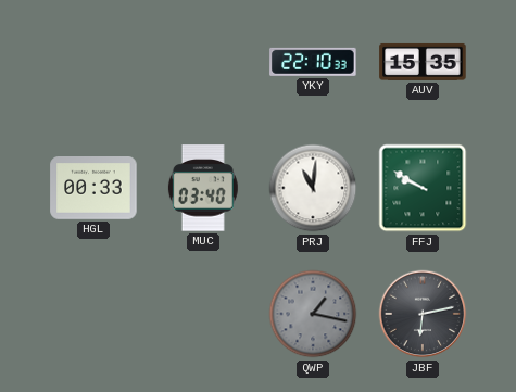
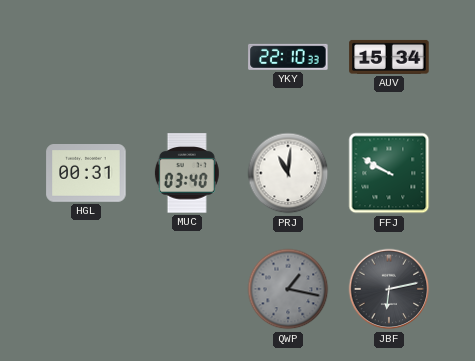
AUV: 15:35 -> 15:34
HGL: 00:33 -> 00:31
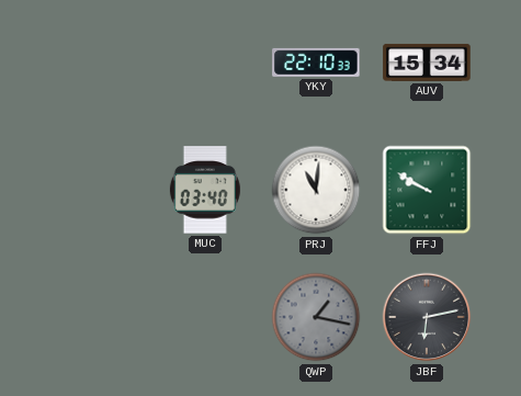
HGL: 00:31 -> none
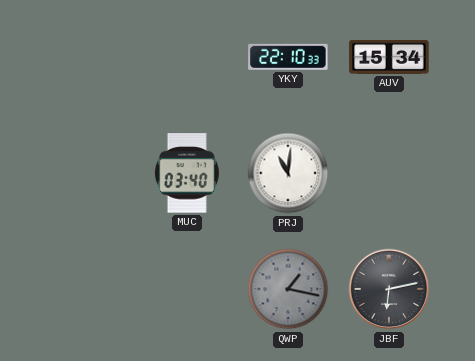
FFJ: 9:50 -> none
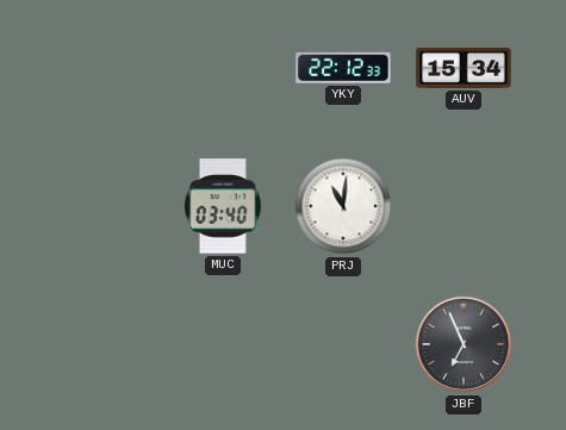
YKY: 22:10 -> 22:12
QWP: 1:17 -> none
JBF: 6:13 -> 6:56
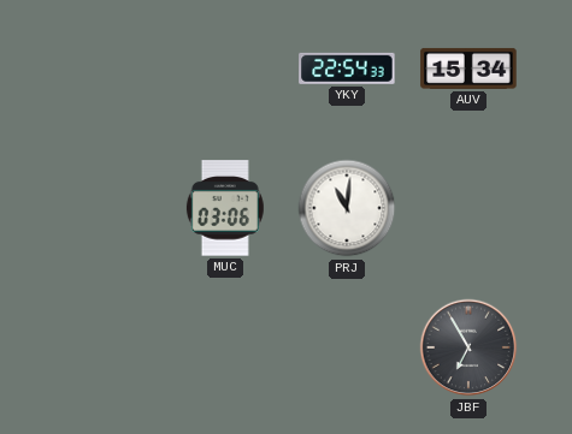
YKY: 22:12 -> 22:54
MUC: 03:40 -> 03:06
JBF: 6:56 -> 6:55
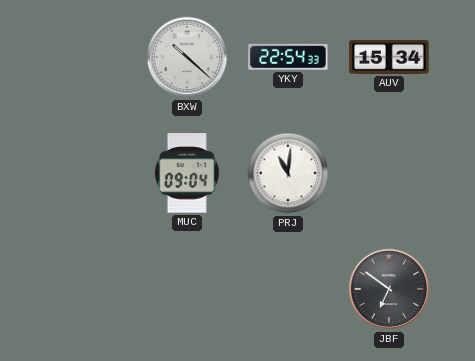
BXW: none -> 10:22
MUC: 03:06 -> 09:04
JBF: 6:55 -> 6:51
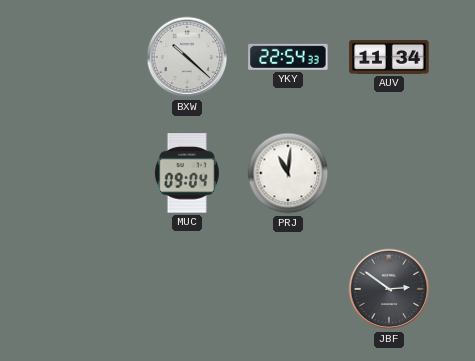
AUV: 15:34 -> 11:34
JBF: 6:51 -> 2:51
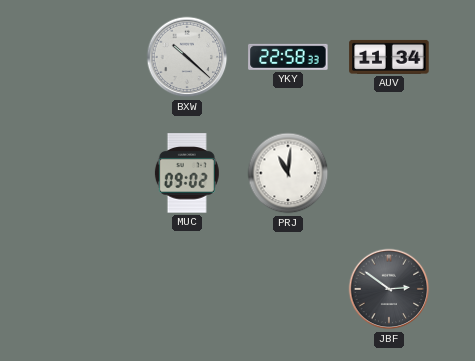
YKY: 22:54 -> 22:58
MUC: 09:04 -> 09:02
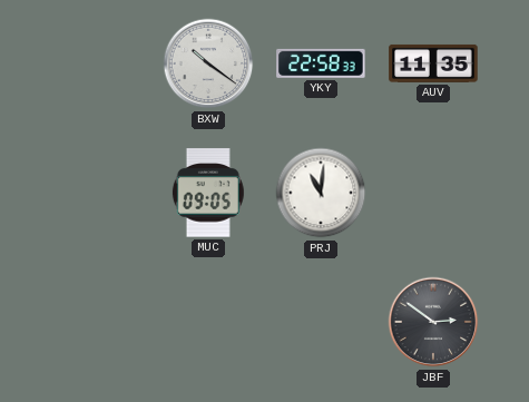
BXW: 10:22 -> 10:21
AUV: 11:34 -> 11:35
MUC: 09:02 -> 09:05
